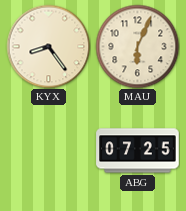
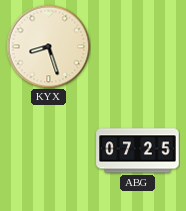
KYX: 8:24 -> 8:27
MAU: 6:04 -> none
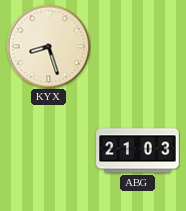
ABG: 07:25 -> 21:03
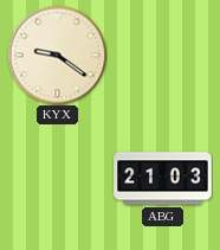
KYX: 8:27 -> 9:21
